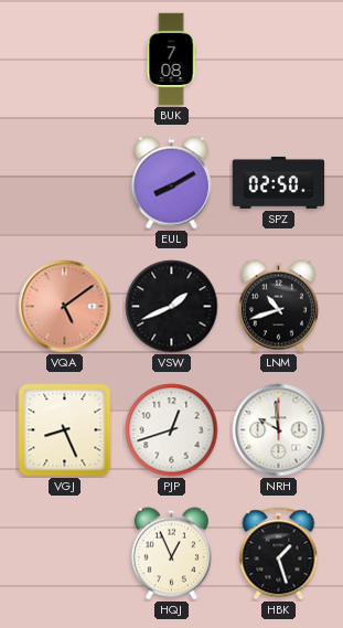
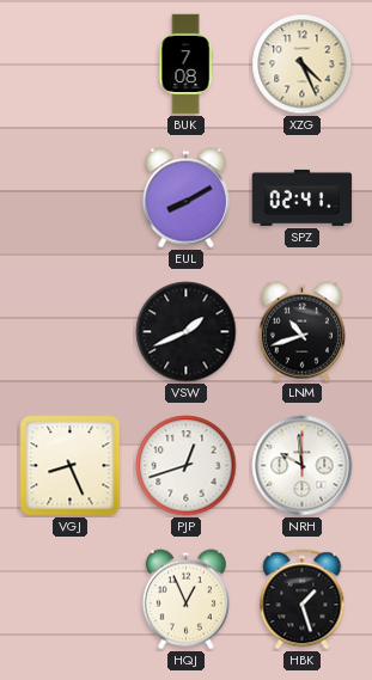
XZG: none -> 4:26
SPZ: 02:50 -> 02:41
VQA: 5:09 -> none
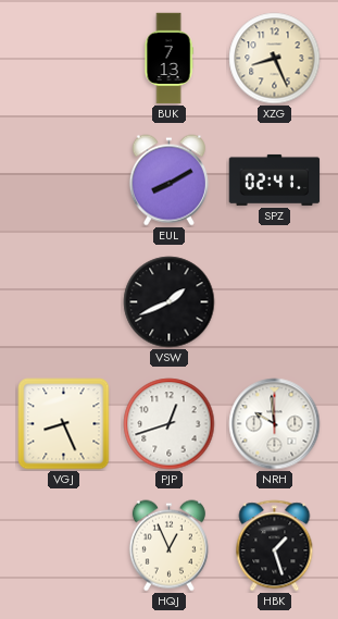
BUK: 7:08 -> 7:13
XZG: 4:26 -> 8:26
LNM: 10:42 -> none
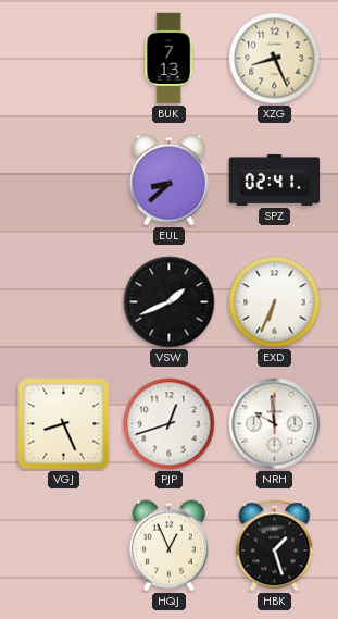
EUL: 8:10 -> 8:38
EXD: none -> 6:34
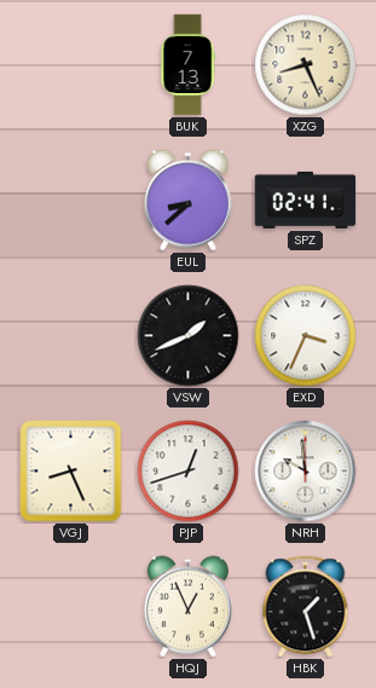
EXD: 6:34 -> 3:34
